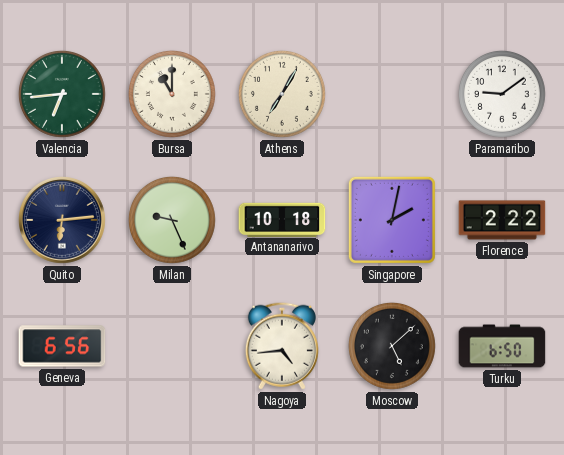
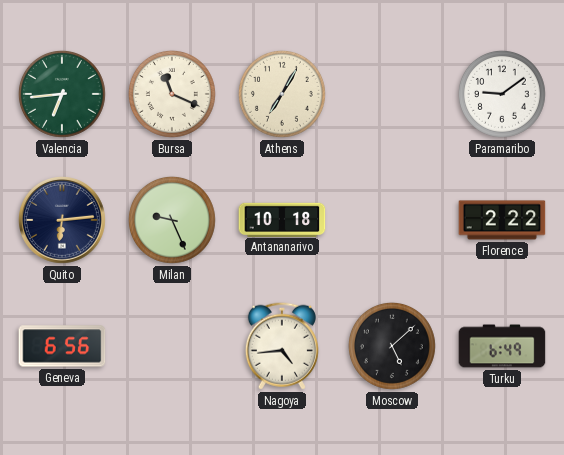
Bursa: 11:00 -> 11:19
Singapore: 2:02 -> none
Turku: 6:50 -> 6:49
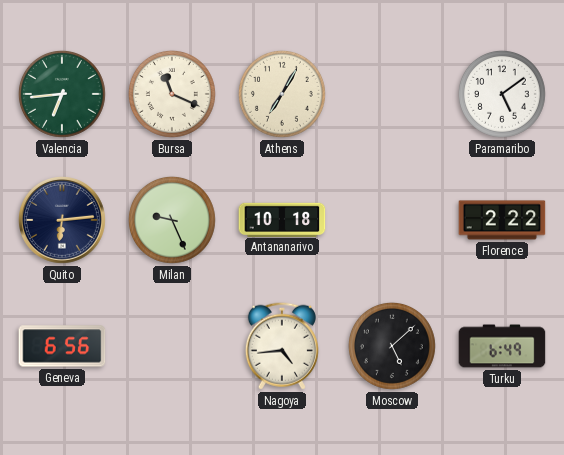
Paramaribo: 9:09 -> 5:09
